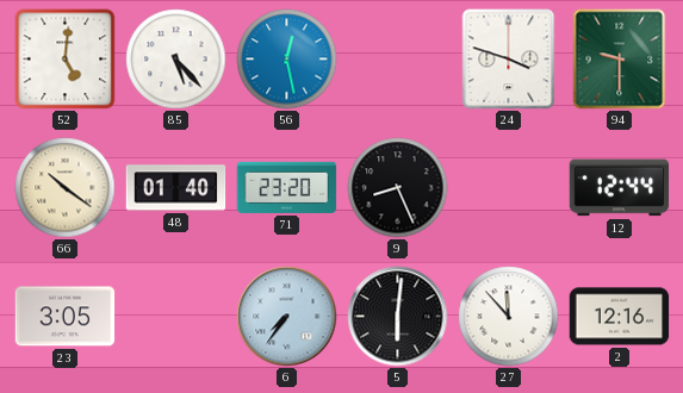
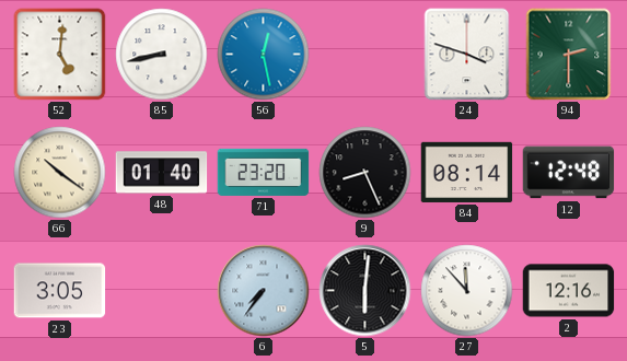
85: 5:23 -> 8:43
94: 9:30 -> 2:30
84: none -> 08:14
12: 12:44 -> 12:48
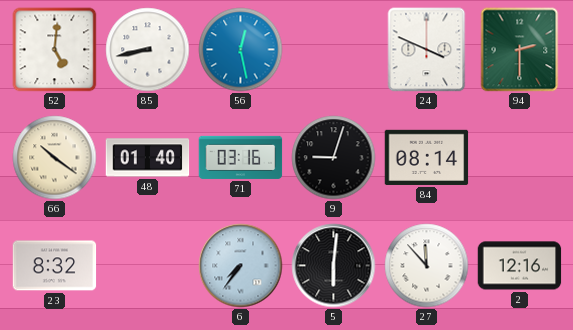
24: 3:48 -> 3:49
71: 23:20 -> 03:16
9: 8:26 -> 9:03
12: 12:48 -> none
23: 3:05 -> 8:32
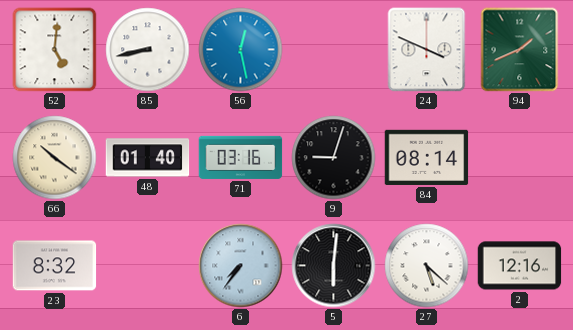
94: 2:30 -> 1:41
27: 11:53 -> 5:22
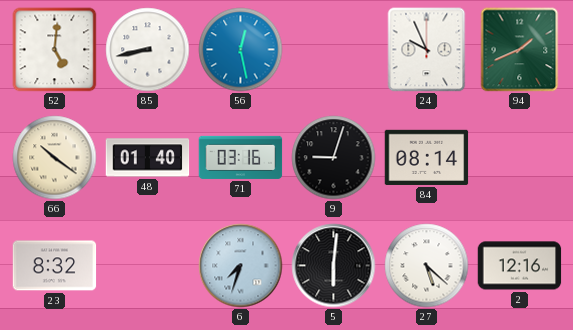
24: 3:49 -> 9:56
6: 7:36 -> 7:33
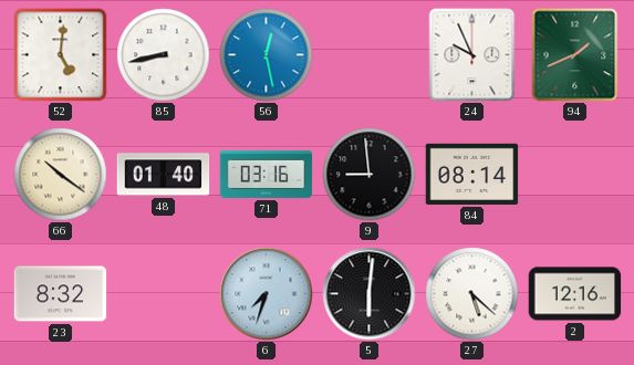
9: 9:03 -> 8:59
